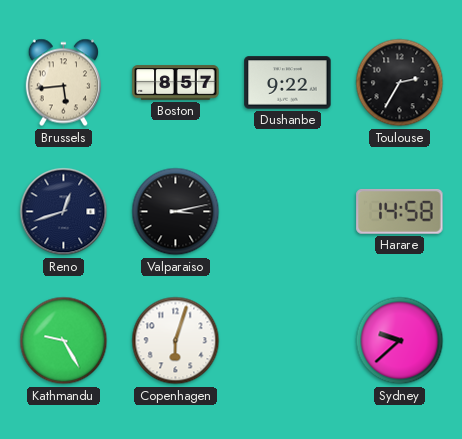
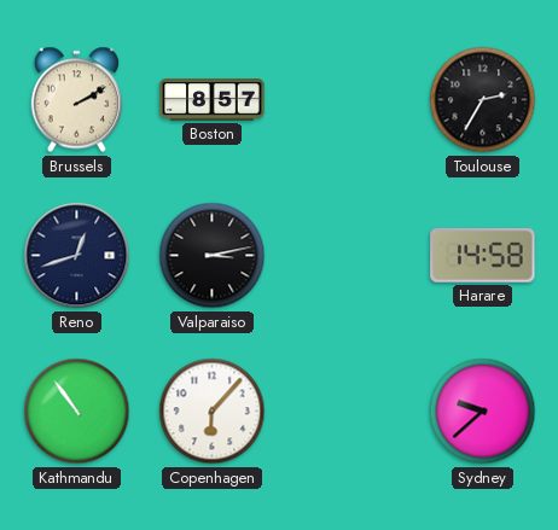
Brussels: 5:44 -> 2:10
Dushanbe: 9:22 -> none
Kathmandu: 9:25 -> 10:54
Copenhagen: 6:03 -> 6:07
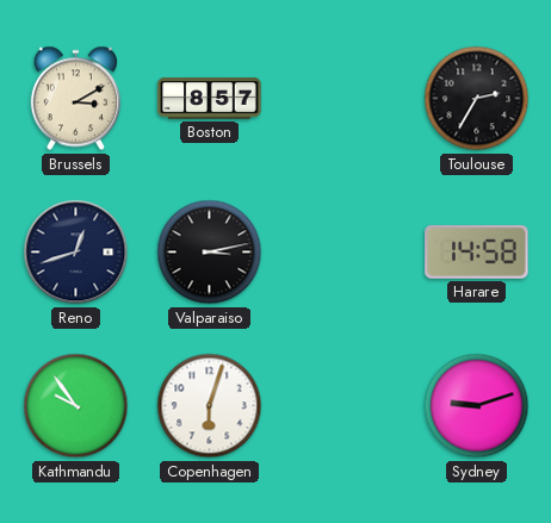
Brussels: 2:10 -> 3:10
Kathmandu: 10:54 -> 9:54
Copenhagen: 6:07 -> 6:03
Sydney: 9:38 -> 9:12
